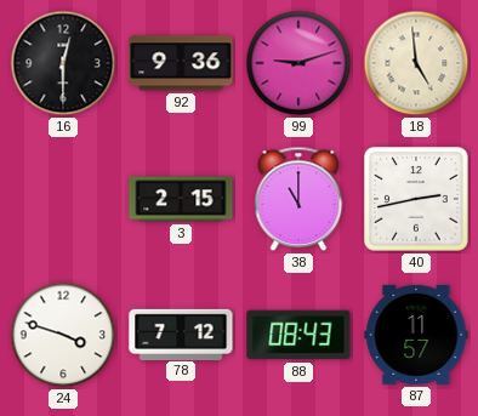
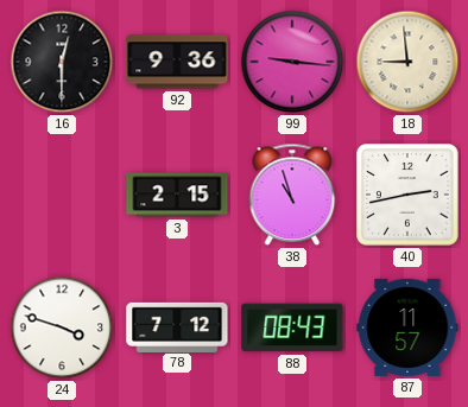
99: 9:12 -> 9:16
18: 4:59 -> 8:59
38: 11:00 -> 10:57
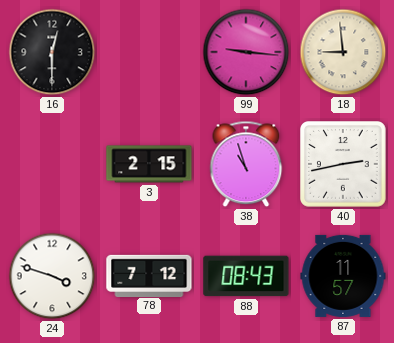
92: 9:36 -> none
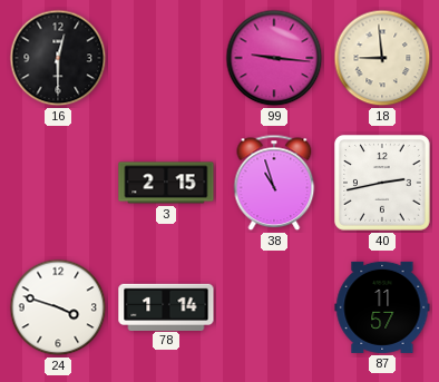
78: 7:12 -> 1:14
88: 08:43 -> none
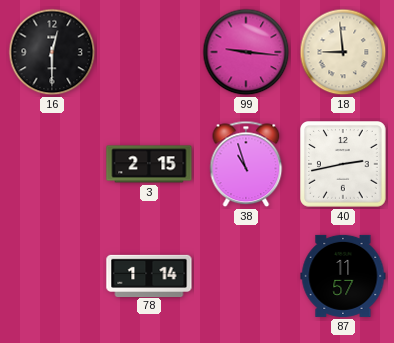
24: 3:48 -> none
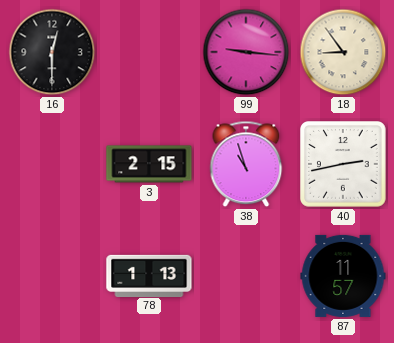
18: 8:59 -> 8:54
78: 1:14 -> 1:13
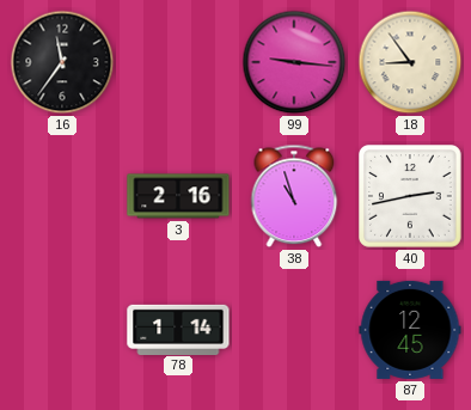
16: 12:30 -> 11:36
3: 2:15 -> 2:16
78: 1:13 -> 1:14
87: 11:57 -> 12:45
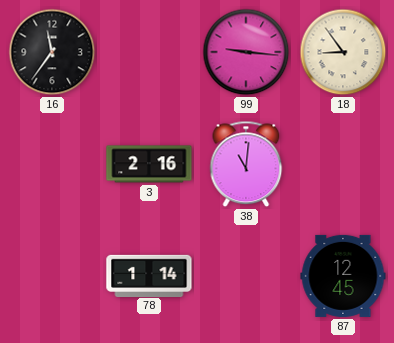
38: 10:57 -> 11:01
40: 2:43 -> none
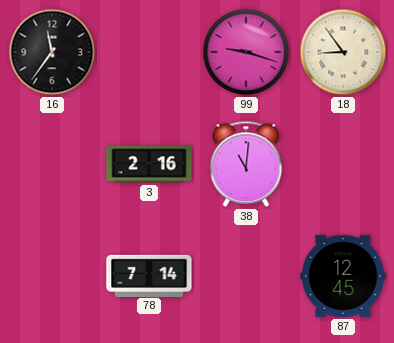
99: 9:16 -> 9:18
78: 1:14 -> 7:14
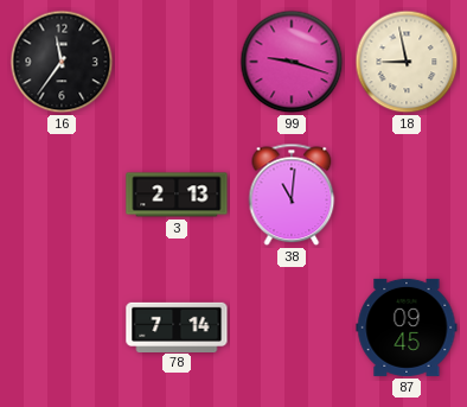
18: 8:54 -> 8:58
3: 2:16 -> 2:13
87: 12:45 -> 09:45
